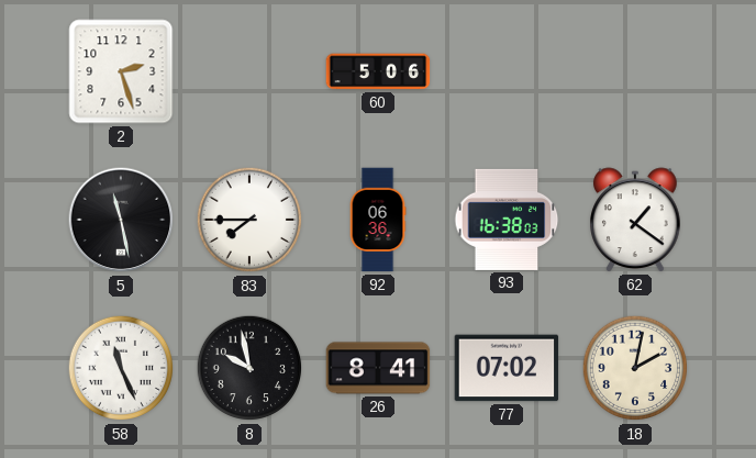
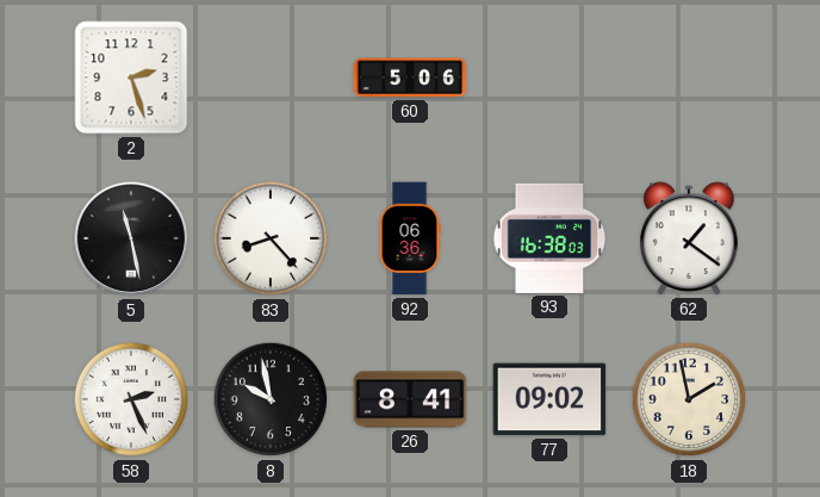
83: 7:45 -> 8:23
58: 11:26 -> 2:26
77: 07:02 -> 09:02
18: 2:02 -> 1:58
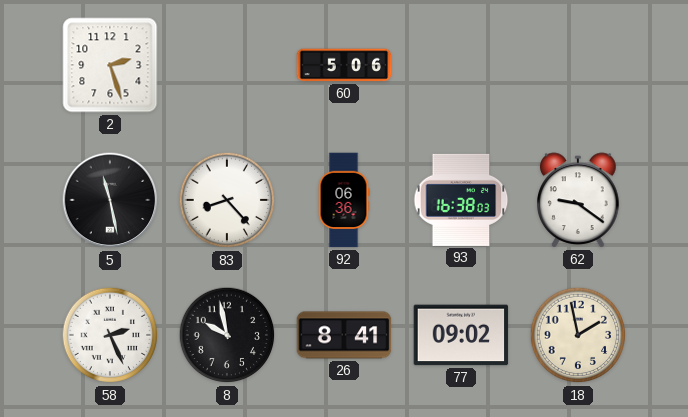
62: 1:21 -> 9:21
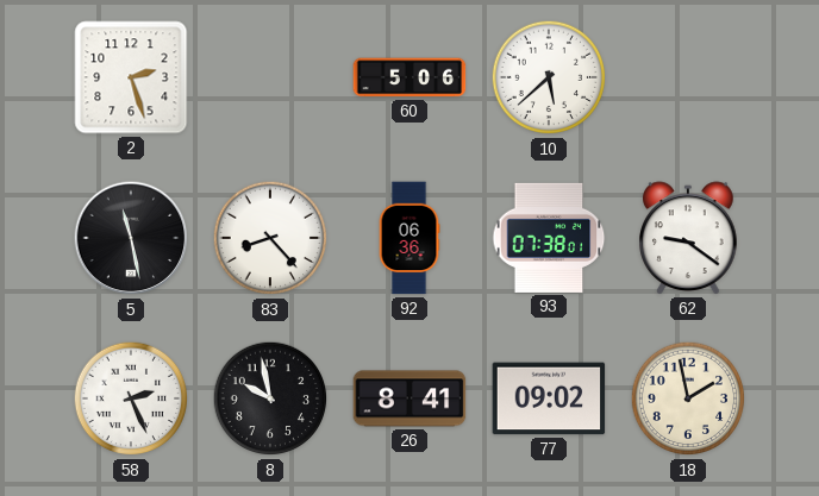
10: none -> 5:38
93: 16:38 -> 07:38
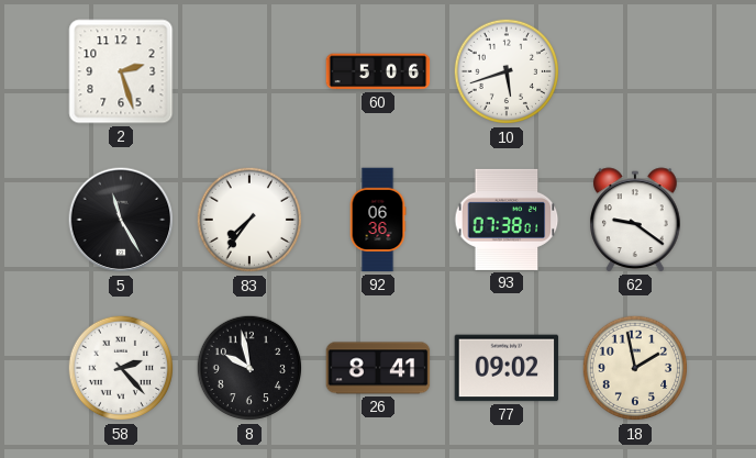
10: 5:38 -> 5:42
5: 11:28 -> 11:25
83: 8:23 -> 7:36
58: 2:26 -> 2:23
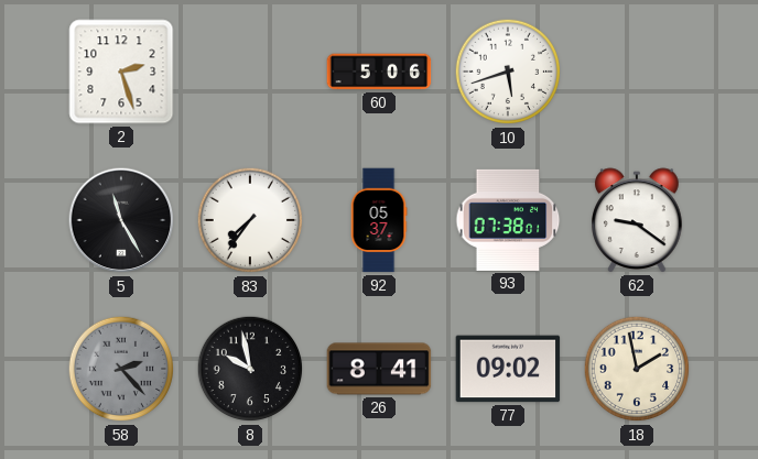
92: 06:36 -> 05:37
58 dial: white -> grey
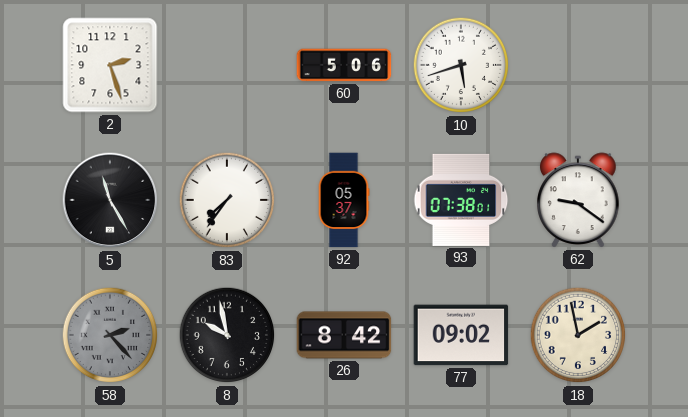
26: 8:41 -> 8:42
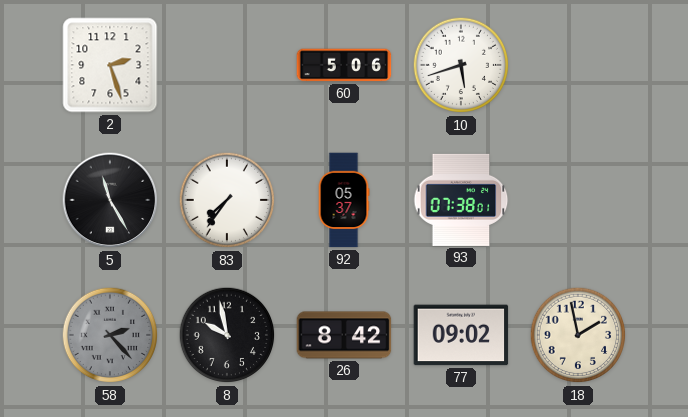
62: 9:21 -> none
